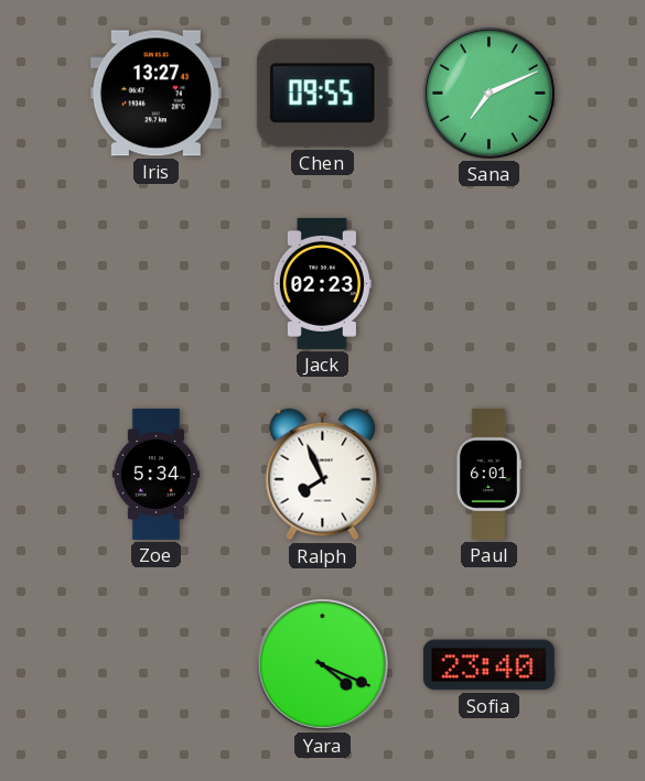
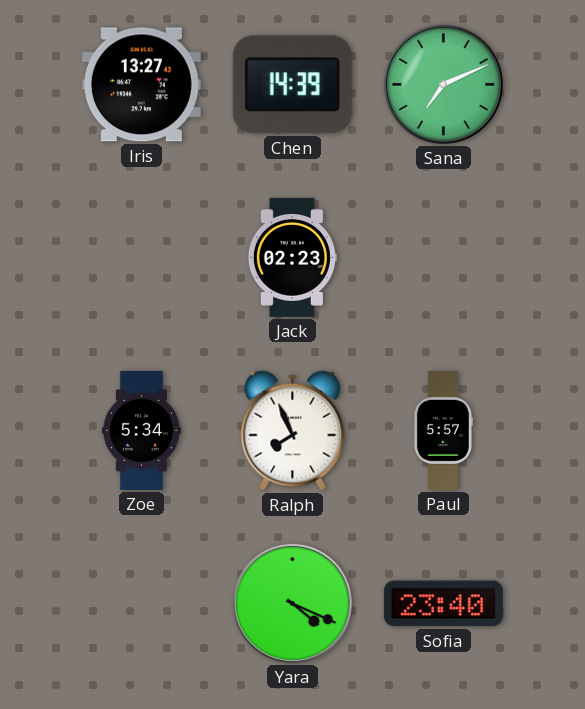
Chen: 09:55 -> 14:39
Paul: 6:01 -> 5:57
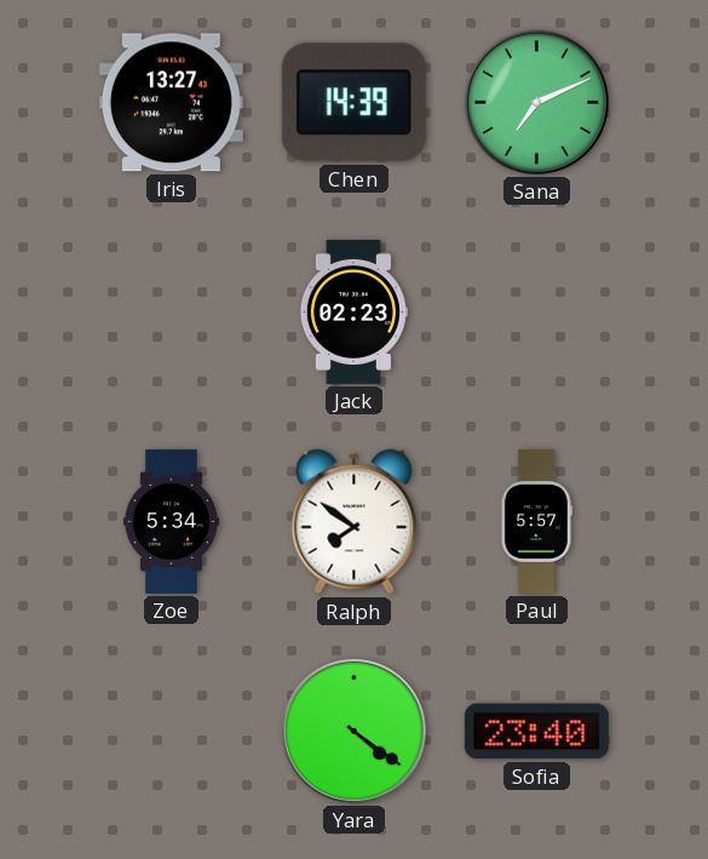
Ralph: 7:56 -> 7:51
Yara: 4:19 -> 4:21
